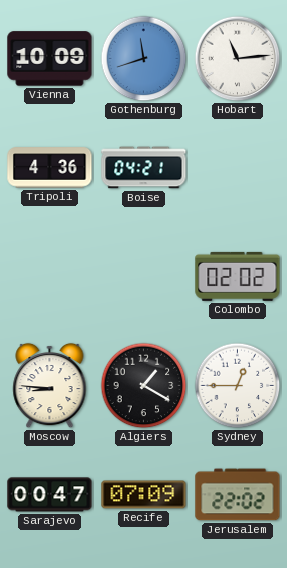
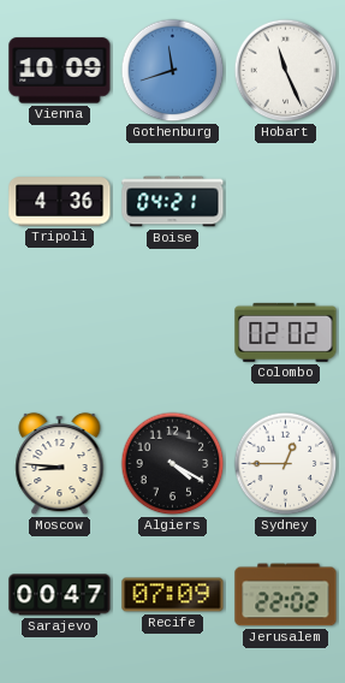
Hobart: 11:14 -> 11:26
Algiers: 1:20 -> 4:20
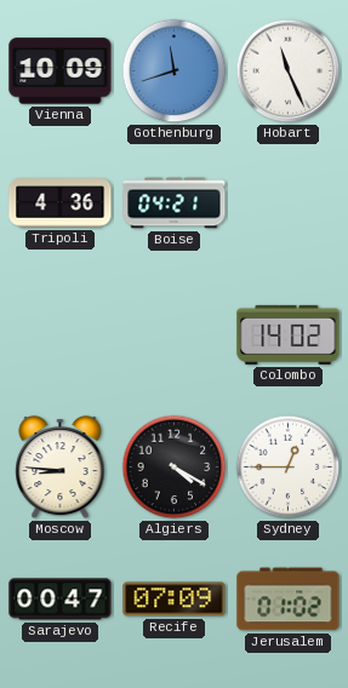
Colombo: 02:02 -> 14:02
Jerusalem: 22:02 -> 01:02
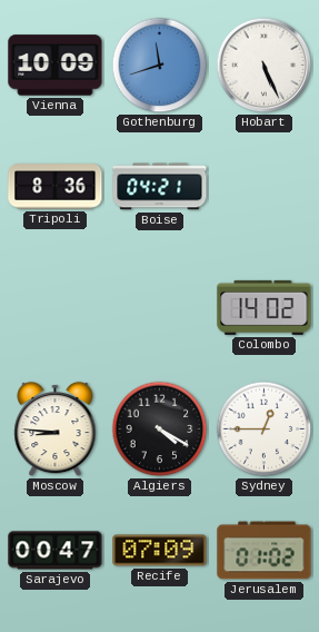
Hobart: 11:26 -> 5:26
Tripoli: 4:36 -> 8:36
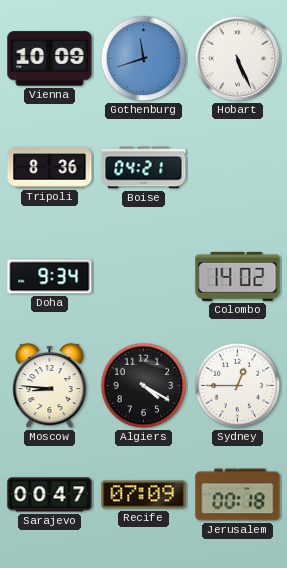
Doha: none -> 9:34
Jerusalem: 01:02 -> 00:18
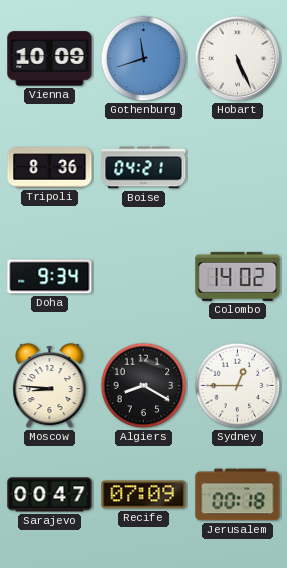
Algiers: 4:20 -> 8:20
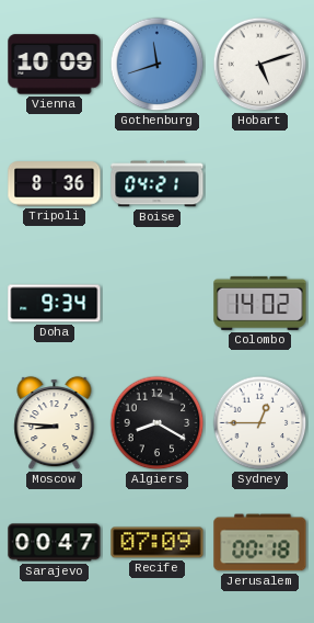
Hobart: 5:26 -> 5:12
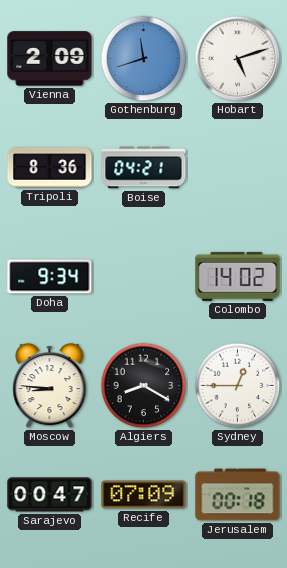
Vienna: 10:09 -> 2:09
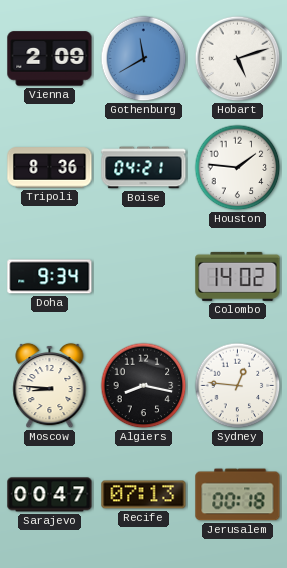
Gothenburg: 11:42 -> 11:40
Houston: none -> 1:46
Algiers: 8:20 -> 8:17
Sydney: 12:45 -> 12:46
Recife: 07:09 -> 07:13
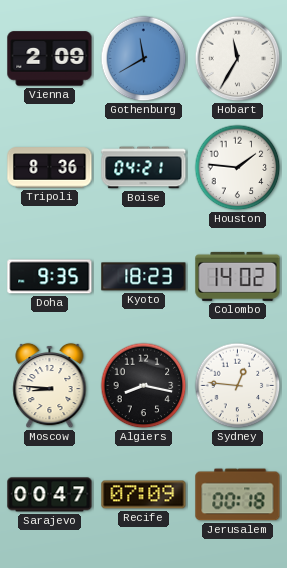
Hobart: 5:12 -> 11:35
Doha: 9:34 -> 9:35
Kyoto: none -> 18:23
Recife: 07:13 -> 07:09
